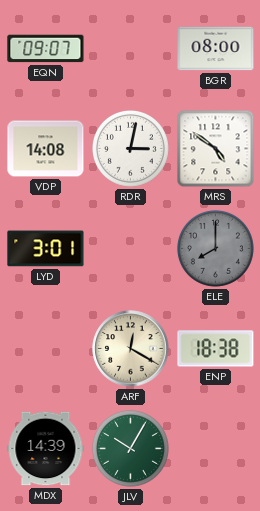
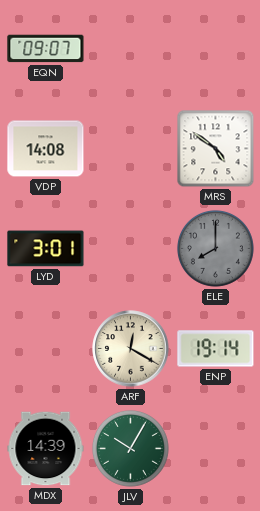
BGR: 08:00 -> none
RDR: 3:02 -> none
ENP: 18:38 -> 19:14
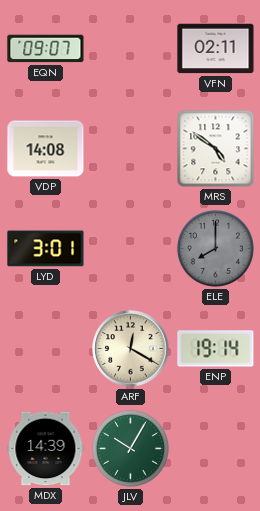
VFN: none -> 02:11
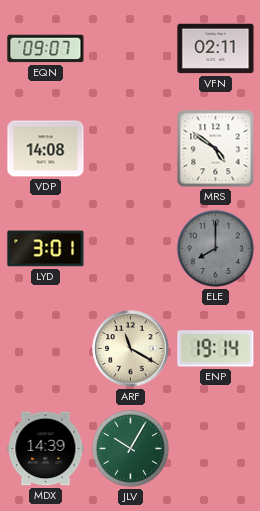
ARF: 12:20 -> 11:20
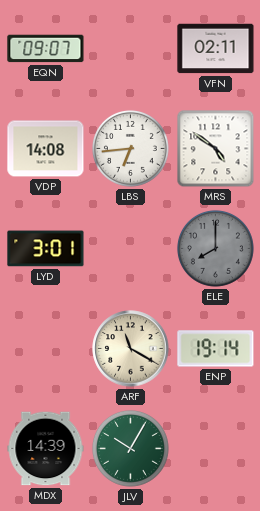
LBS: none -> 6:44
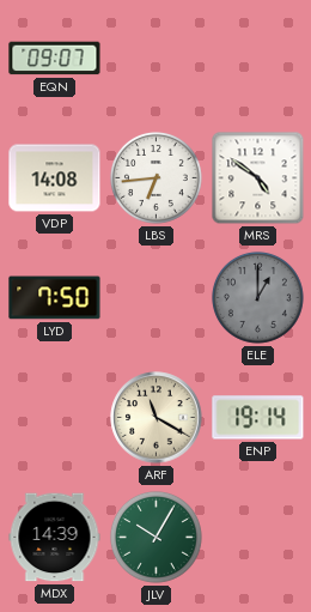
VFN: 02:11 -> none
LYD: 3:01 -> 7:50
ELE: 8:00 -> 1:00
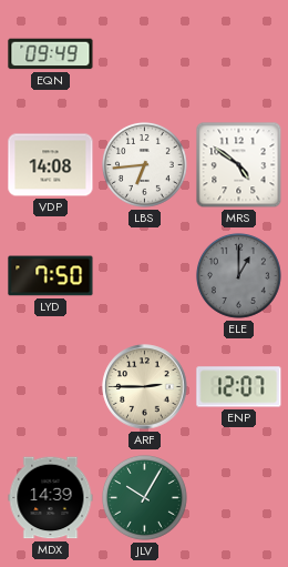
EQN: 09:07 -> 09:49
ARF: 11:20 -> 2:45
ENP: 19:14 -> 12:07
